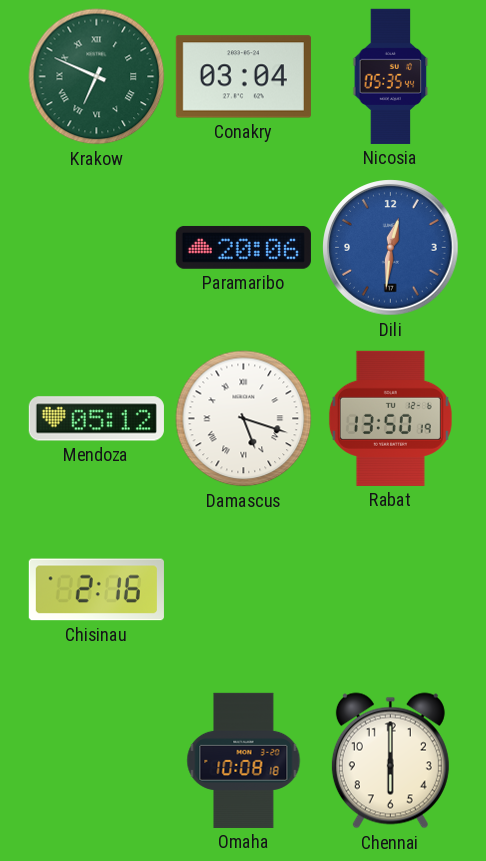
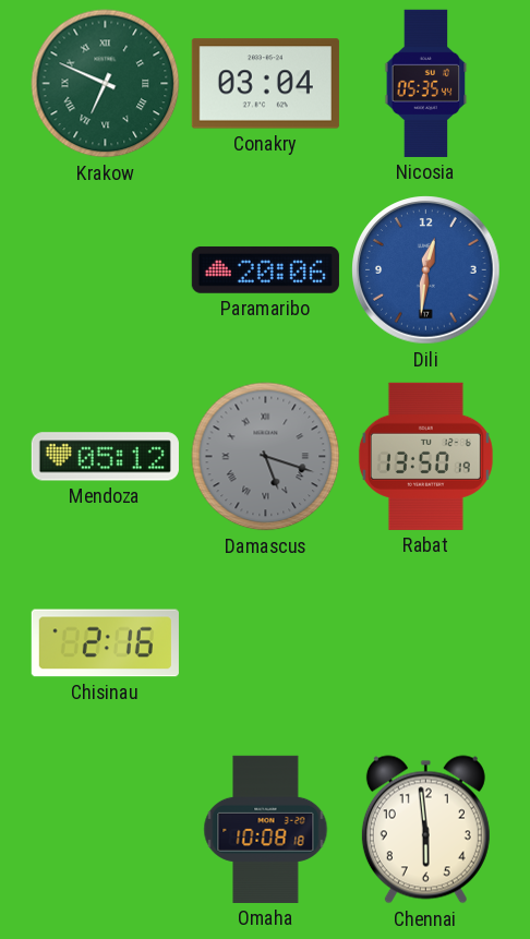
Damascus dial: white -> grey
Chennai: 6:00 -> 5:59
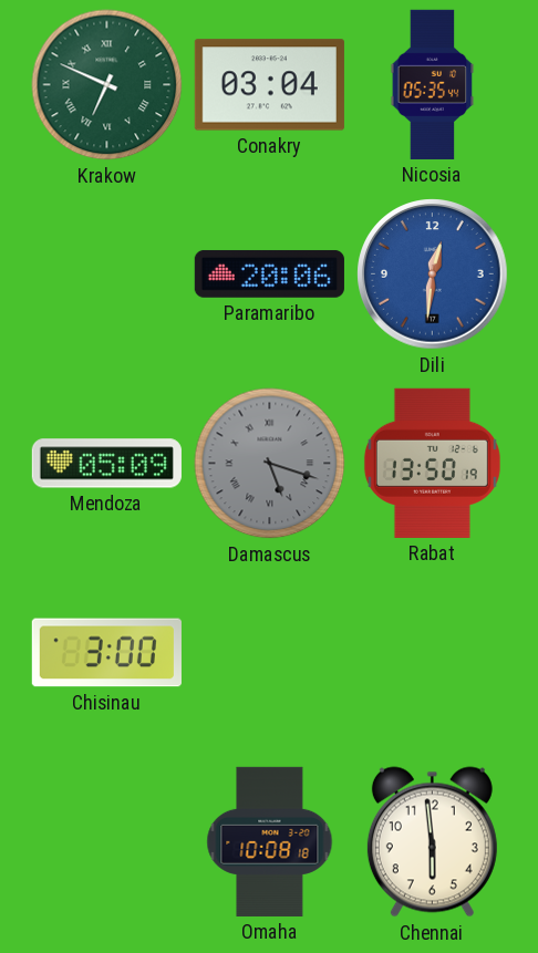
Mendoza: 05:12 -> 05:09
Chisinau: 2:16 -> 3:00
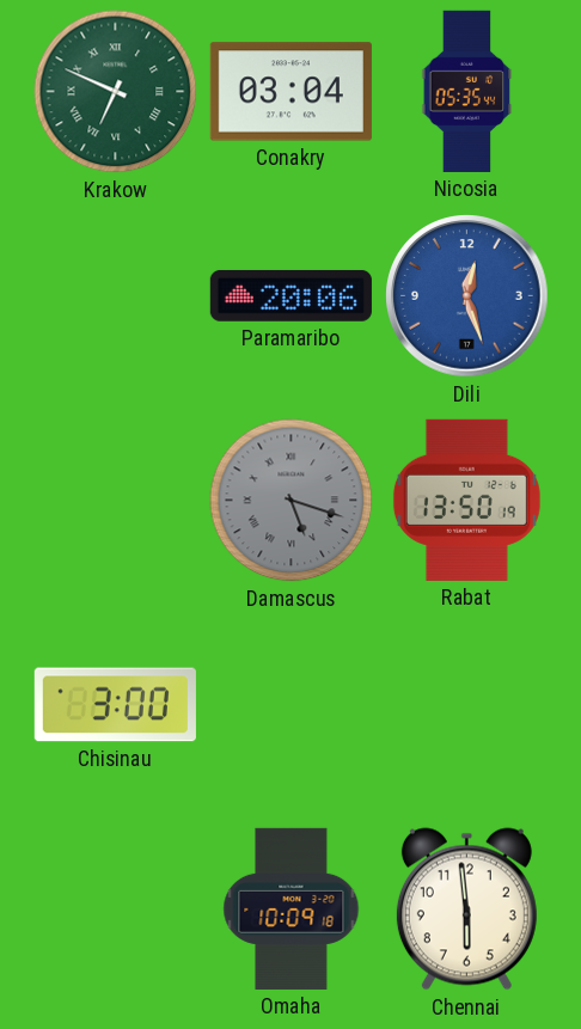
Dili: 12:31 -> 12:27
Mendoza: 05:09 -> none
Omaha: 10:08 -> 10:09
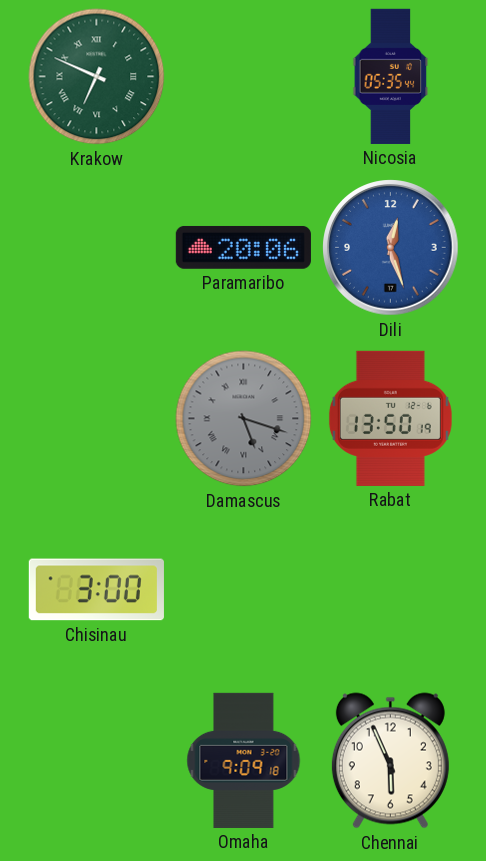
Conakry: 03:04 -> none
Omaha: 10:09 -> 9:09
Chennai: 5:59 -> 5:56
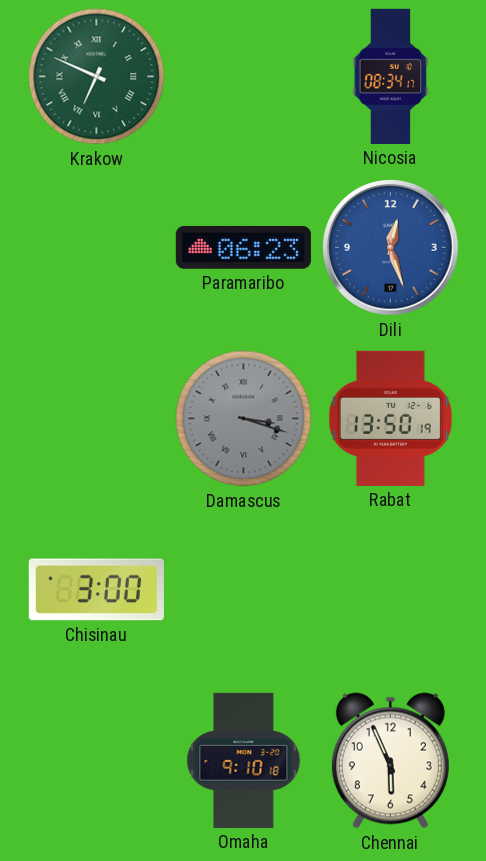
Nicosia: 05:35 -> 08:34
Paramaribo: 20:06 -> 06:23
Damascus: 5:18 -> 3:18
Omaha: 9:09 -> 9:10
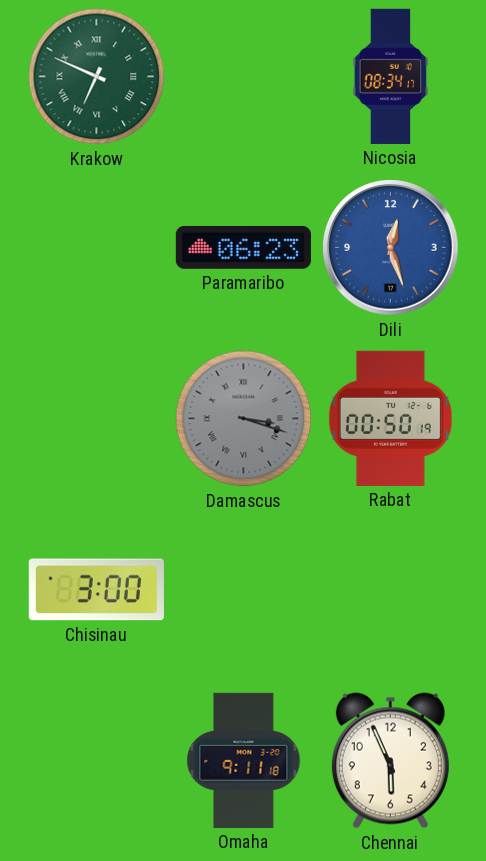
Rabat: 13:50 -> 00:50
Omaha: 9:10 -> 9:11
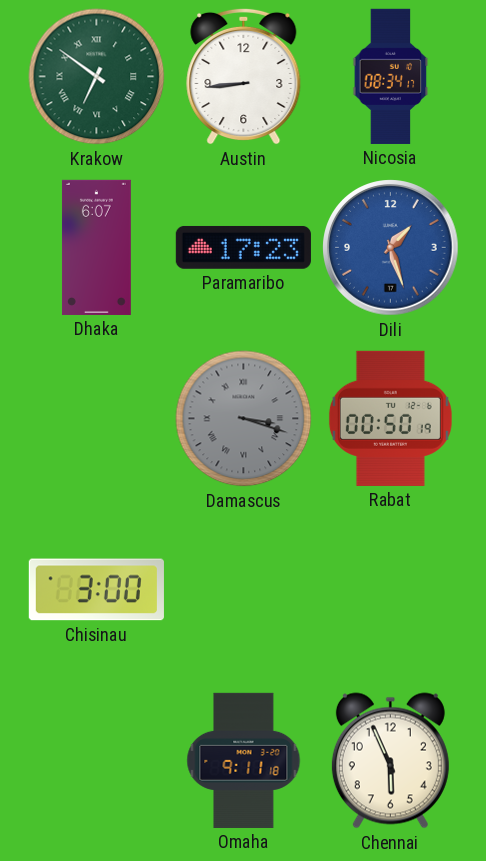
Krakow: 6:49 -> 6:51
Austin: none -> 8:44
Dhaka: none -> 6:07
Paramaribo: 06:23 -> 17:23
Dili: 12:27 -> 1:27
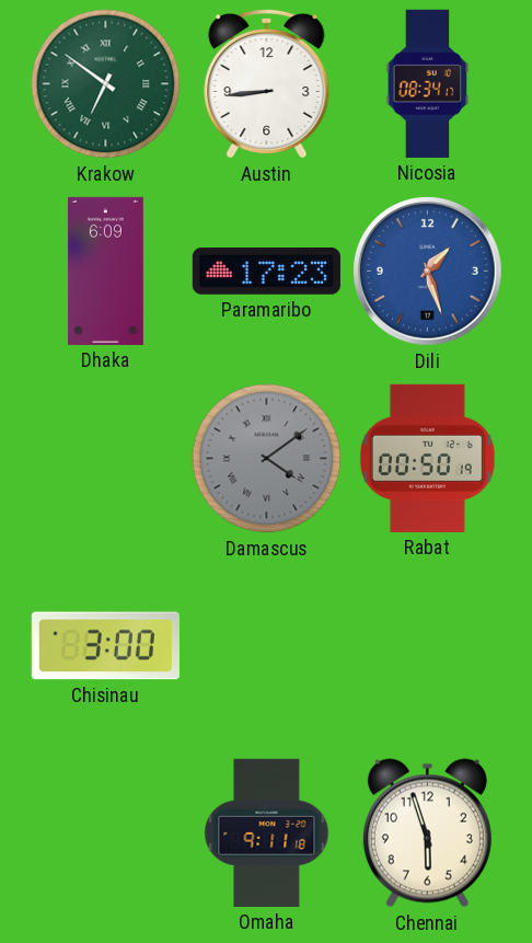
Dhaka: 6:07 -> 6:09
Damascus: 3:18 -> 4:09
Chennai: 5:56 -> 5:57
